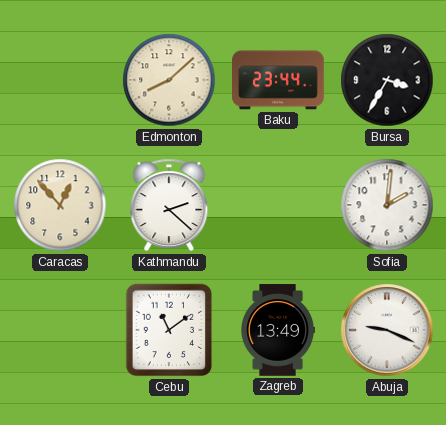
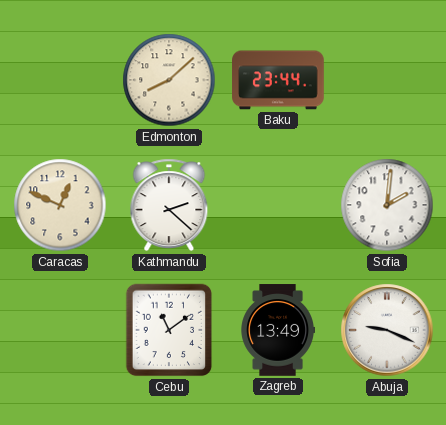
Bursa: 3:35 -> none
Caracas: 12:53 -> 12:49
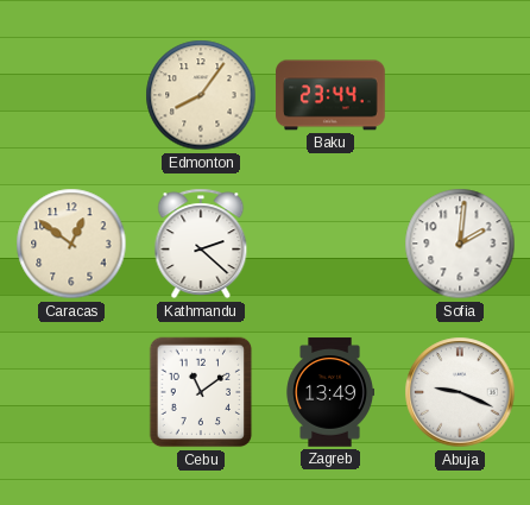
Edmonton: 8:08 -> 8:06
Caracas: 12:49 -> 12:51
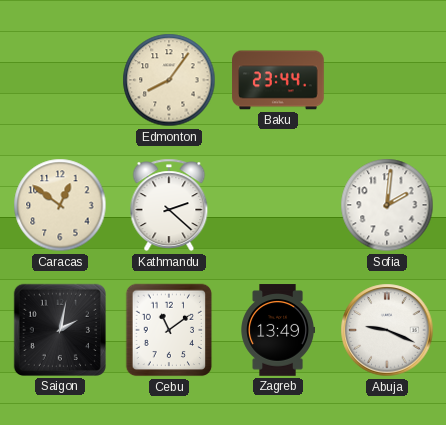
Saigon: none -> 2:02
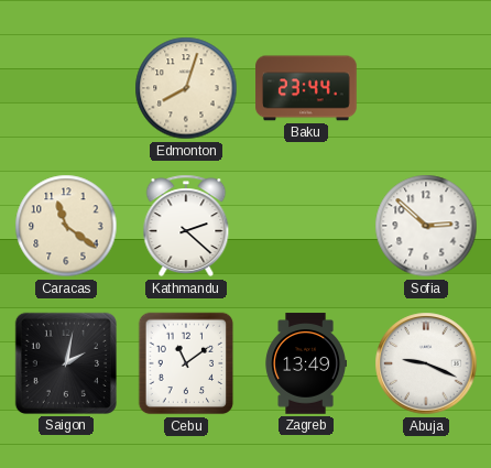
Edmonton: 8:06 -> 8:03
Caracas: 12:51 -> 11:21
Sofia: 2:01 -> 2:52
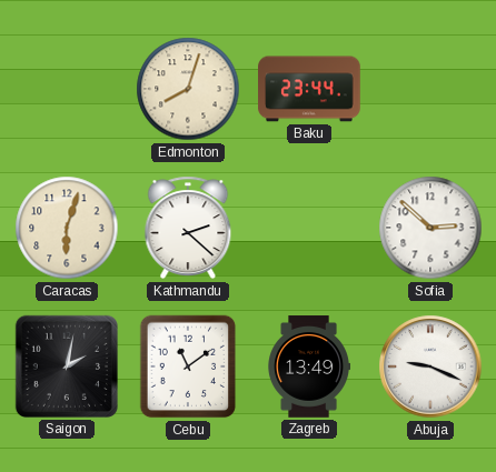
Caracas: 11:21 -> 6:03
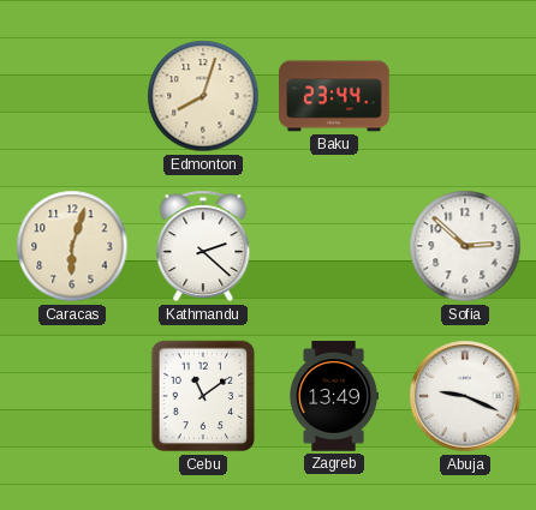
Saigon: 2:02 -> none
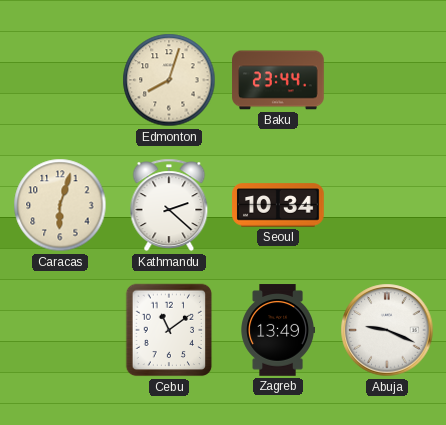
Seoul: none -> 10:34
Sofia: 2:52 -> none
